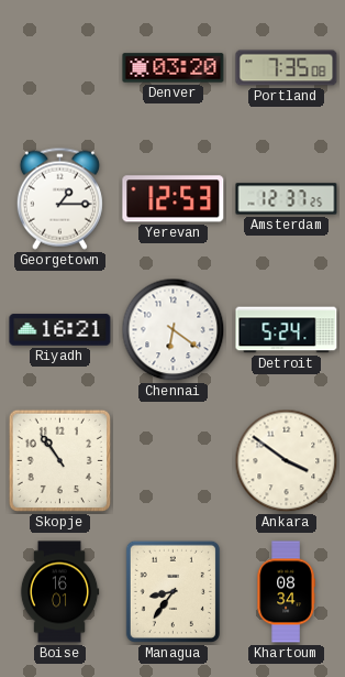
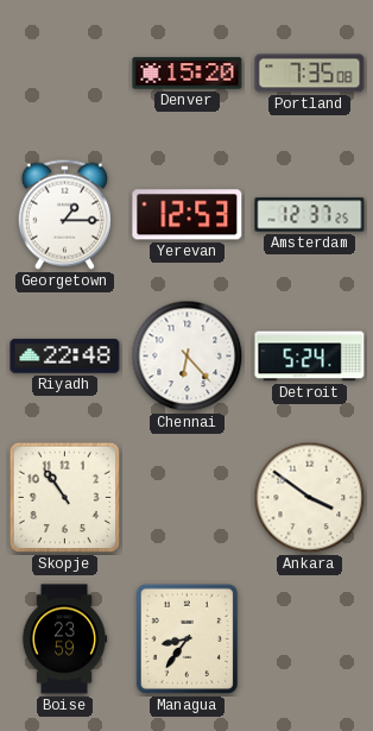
Denver: 03:20 -> 15:20
Riyadh: 16:21 -> 22:48
Chennai: 6:21 -> 6:23
Boise: 16:01 -> 23:59
Khartoum: 08:34 -> none
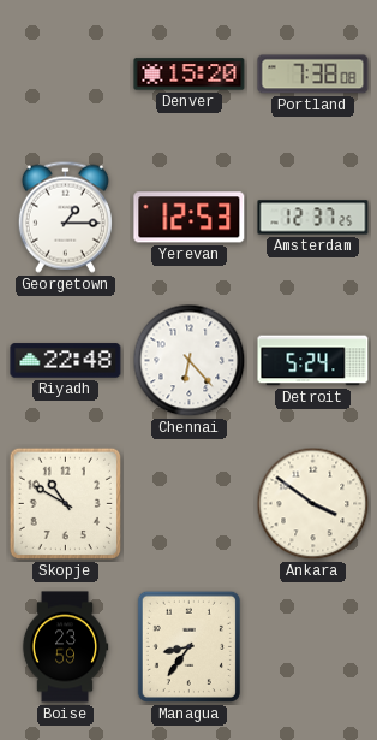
Portland: 7:35 -> 7:38
Skopje: 10:54 -> 10:50
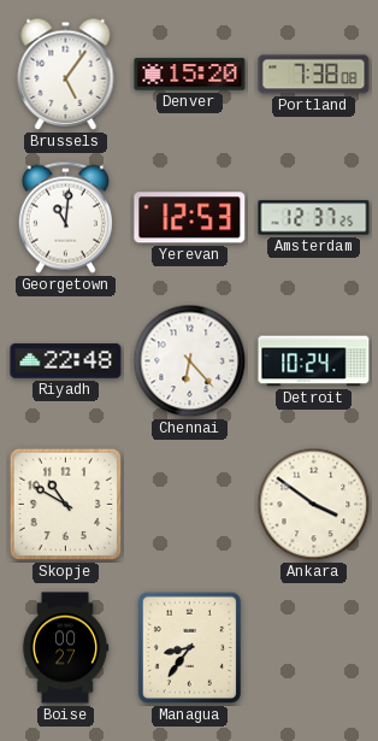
Brussels: none -> 5:06
Georgetown: 1:15 -> 11:01
Detroit: 5:24 -> 10:24
Boise: 23:59 -> 00:27
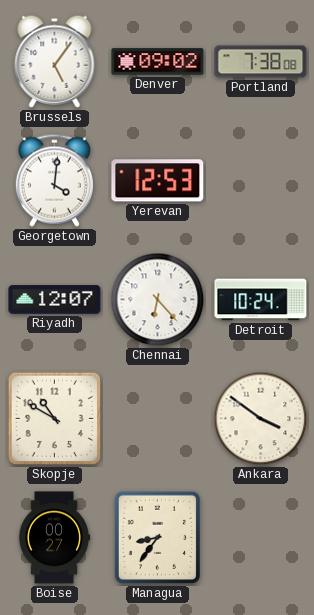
Denver: 15:20 -> 09:02
Georgetown: 11:01 -> 4:01
Amsterdam: 12:37 -> none
Riyadh: 22:48 -> 12:07
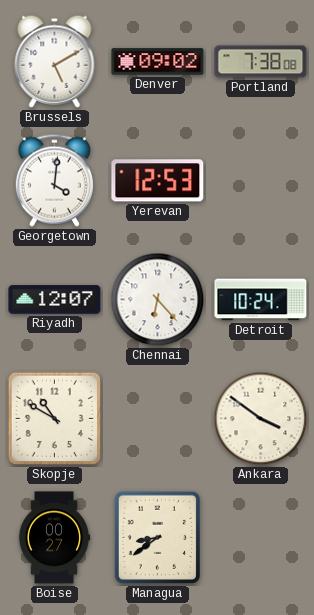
Brussels: 5:06 -> 5:10
Managua: 8:36 -> 8:39
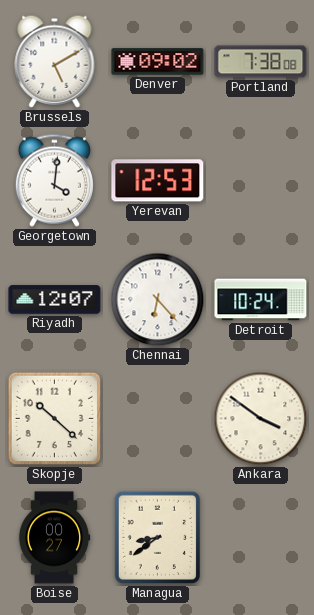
Skopje: 10:50 -> 10:22
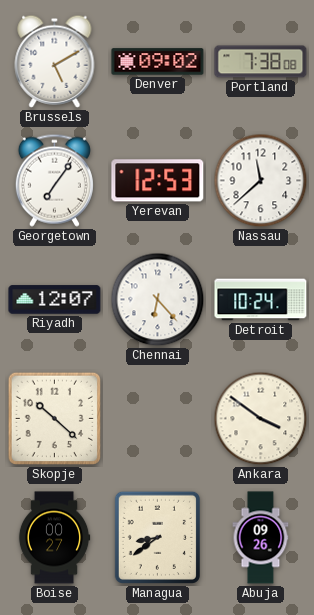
Georgetown: 4:01 -> 7:06
Nassau: none -> 11:38
Abuja: none -> 09:26
